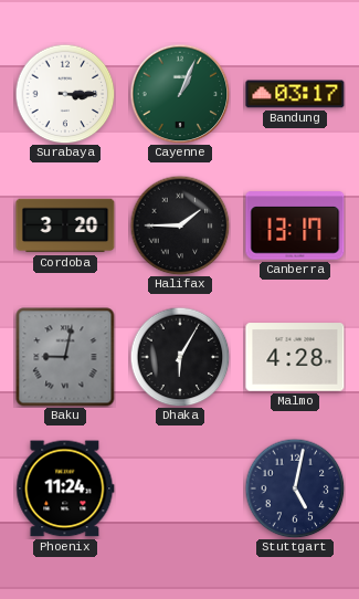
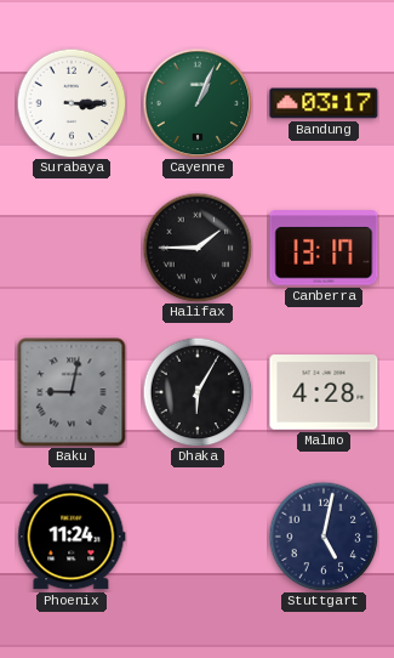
Cordoba: 3:20 -> none
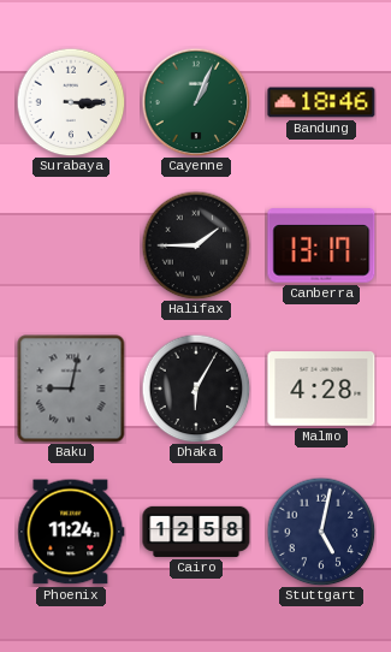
Bandung: 03:17 -> 18:46
Cairo: none -> 12:58
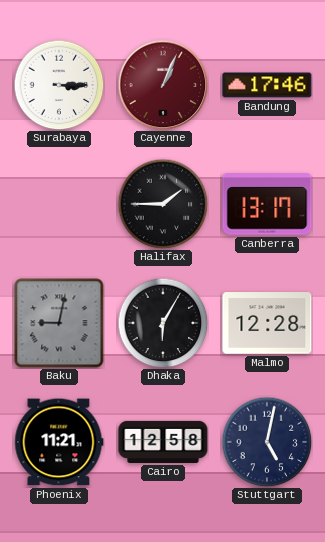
Cayenne dial: green -> burgundy
Bandung: 18:46 -> 17:46
Malmo: 4:28 -> 12:28
Phoenix: 11:24 -> 11:21
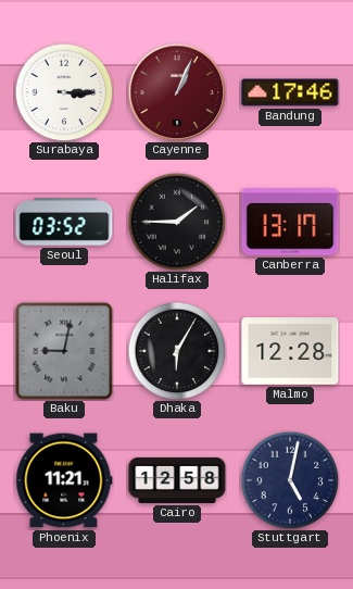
Seoul: none -> 03:52
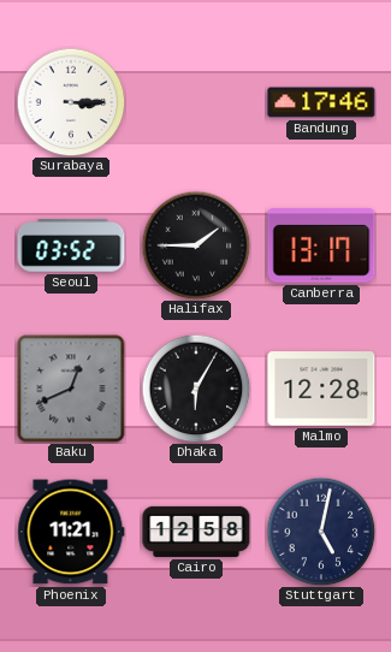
Cayenne: 1:04 -> none
Baku: 9:02 -> 12:41
